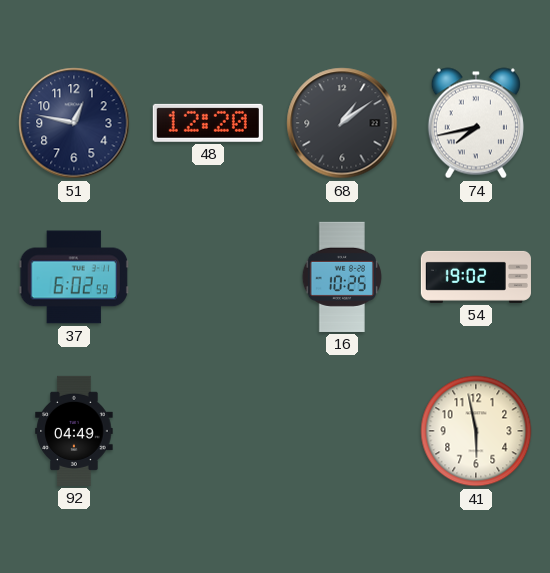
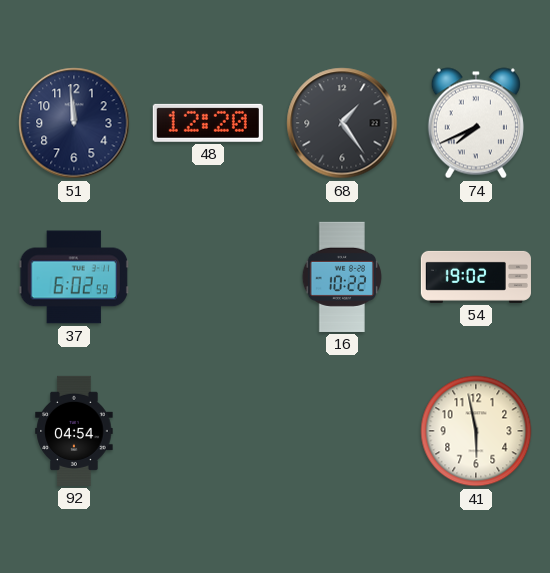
51: 12:47 -> 11:59
68: 1:09 -> 1:24
74: 7:43 -> 7:41
16: 10:25 -> 10:22
92: 04:49 -> 04:54
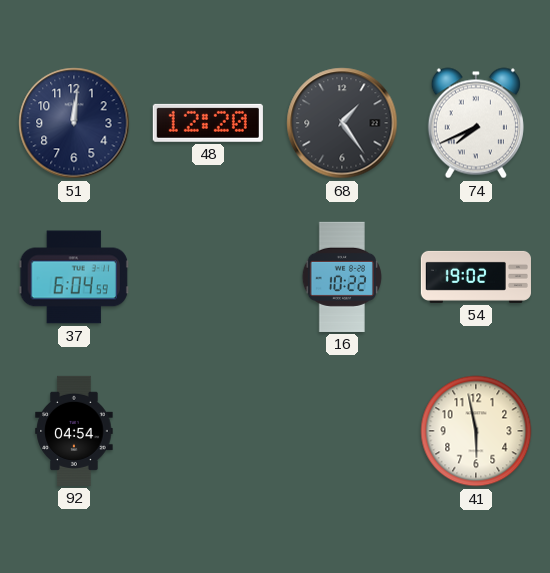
51: 11:59 -> 12:01
37: 6:02 -> 6:04
